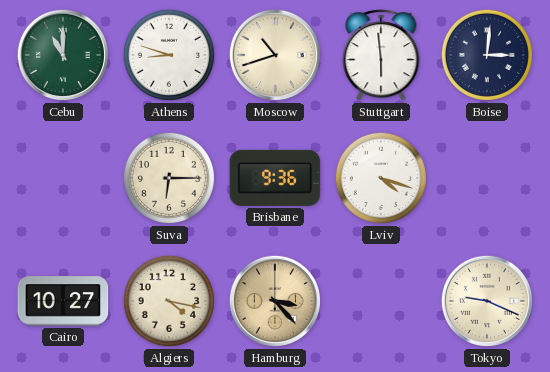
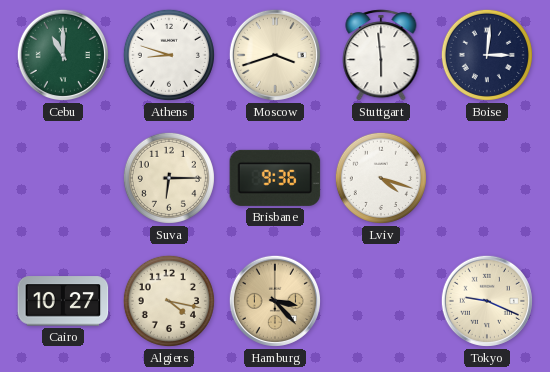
Moscow: 10:42 -> 3:42
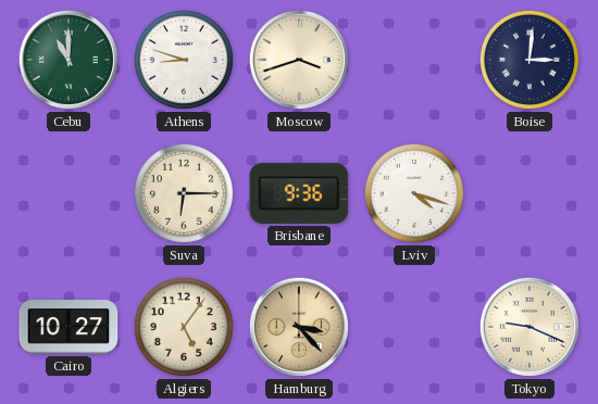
Stuttgart: 5:59 -> none
Algiers: 4:17 -> 5:06
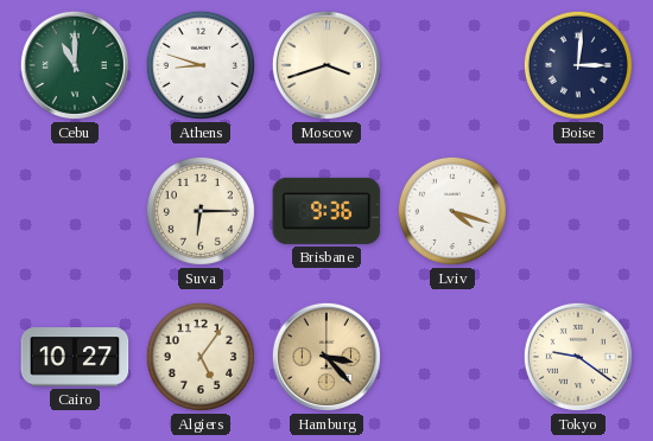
Tokyo: 9:19 -> 9:21
